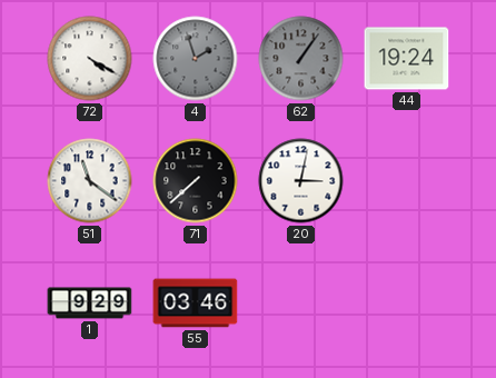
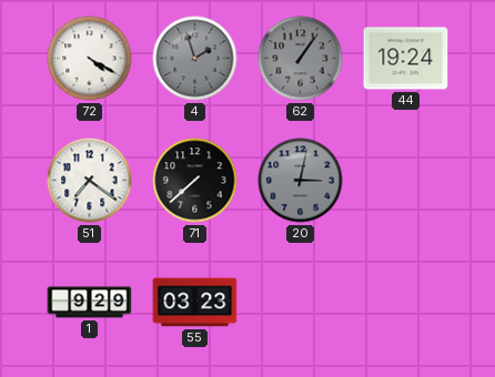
51: 11:21 -> 7:21
20 dial: white -> grey
55: 03:46 -> 03:23
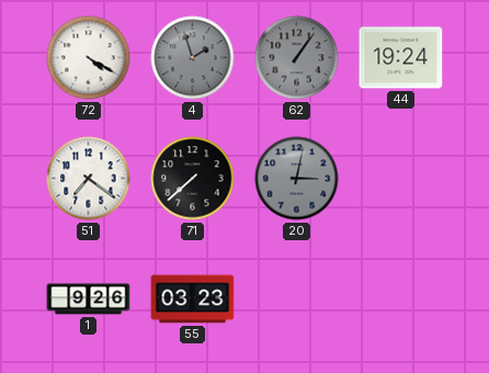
1: 9:29 -> 9:26
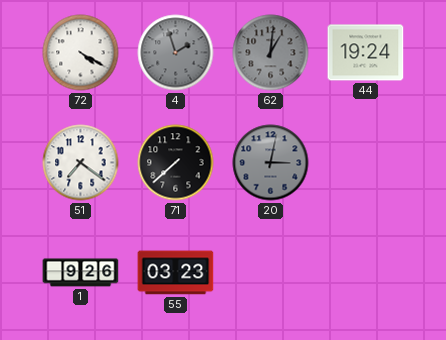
62: 1:06 -> 1:01
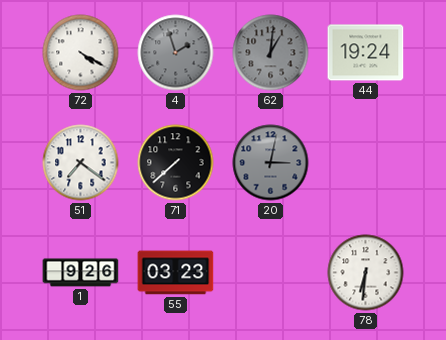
78: none -> 6:31
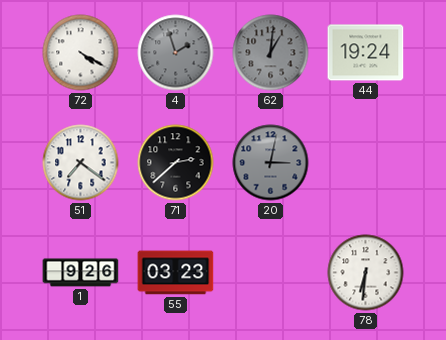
71: 7:38 -> 2:38
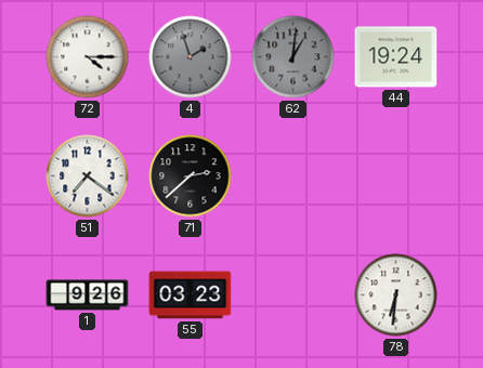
72: 4:20 -> 4:15
20: 3:02 -> none
